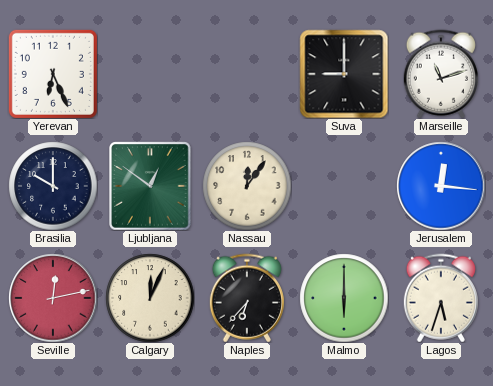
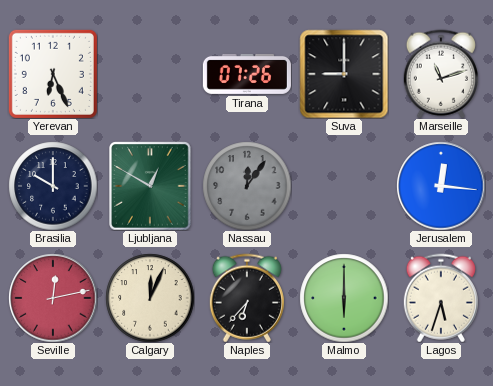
Tirana: none -> 07:26
Ljubljana: 12:51 -> 12:50
Nassau dial: cream -> grey
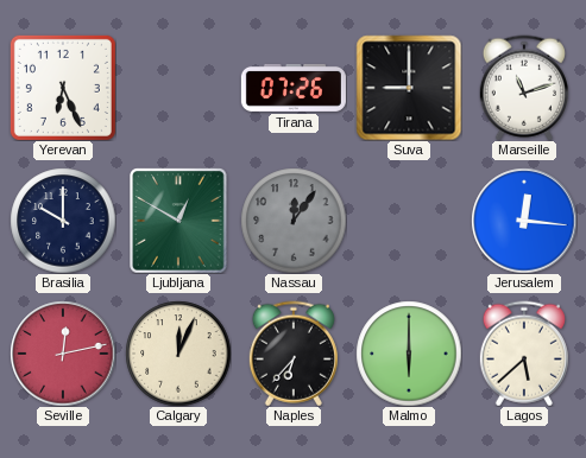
Lagos: 5:33 -> 5:38
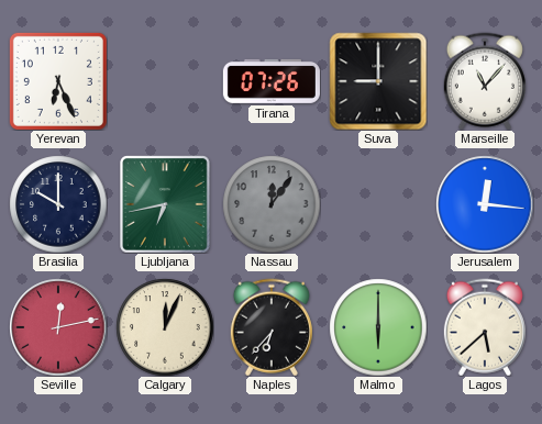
Marseille: 11:12 -> 11:07
Ljubljana: 12:50 -> 6:43
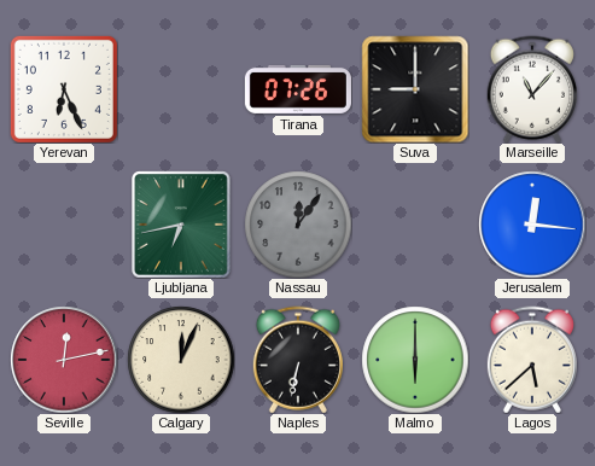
Brasilia: 10:00 -> none
Naples: 6:37 -> 6:32
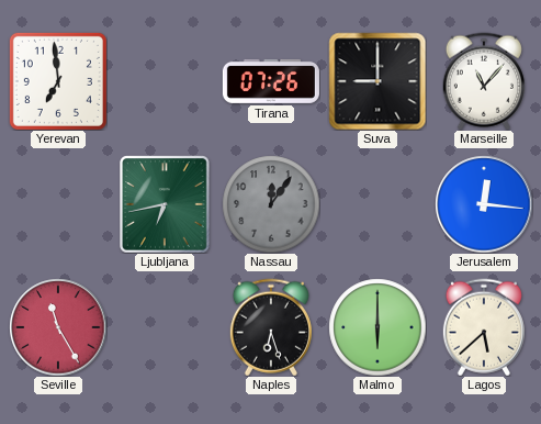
Yerevan: 6:26 -> 6:59
Seville: 12:13 -> 11:25
Calgary: 12:04 -> none
Naples: 6:32 -> 6:27
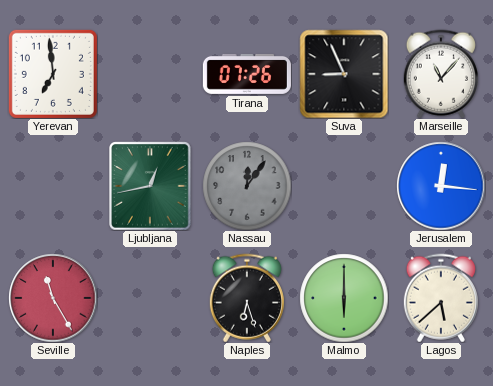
Suva: 9:00 -> 8:56
Ljubljana: 6:43 -> 12:43
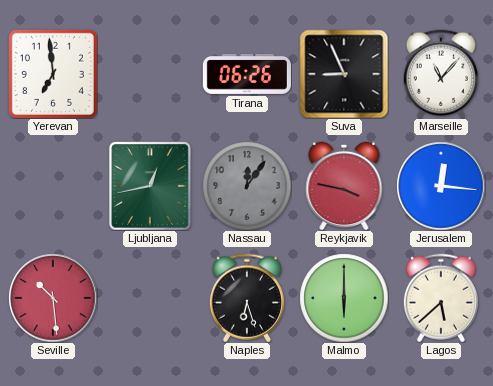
Tirana: 07:26 -> 06:26
Reykjavik: none -> 3:47
Seville: 11:25 -> 10:29
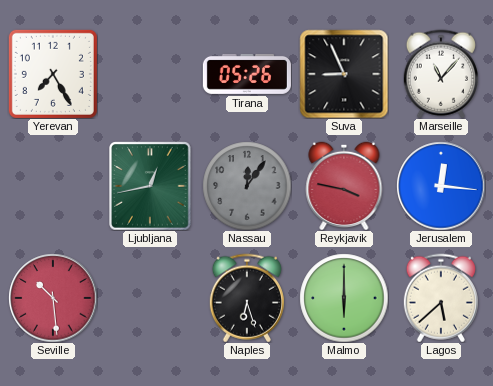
Yerevan: 6:59 -> 7:25
Tirana: 06:26 -> 05:26
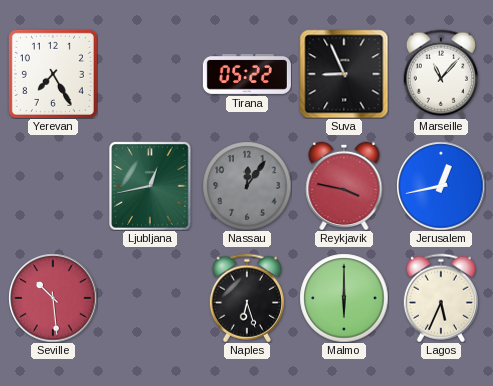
Tirana: 05:26 -> 05:22
Jerusalem: 12:16 -> 12:43
Lagos: 5:38 -> 5:34
